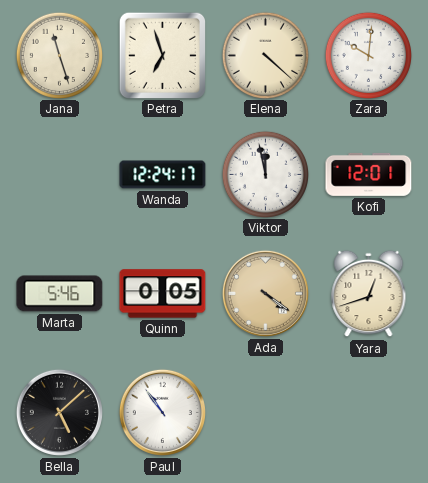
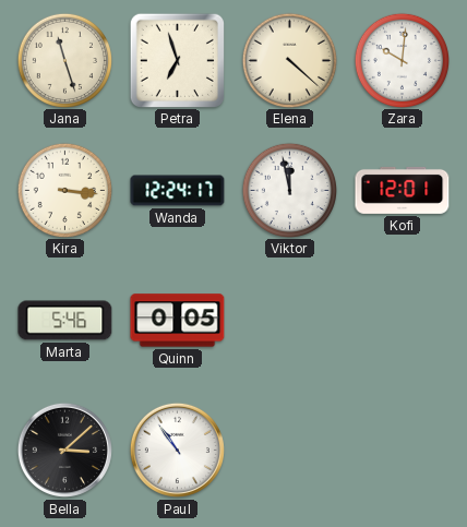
Kira: none -> 3:16
Ada: 4:21 -> none
Yara: 12:42 -> none
Bella: 5:08 -> 3:08
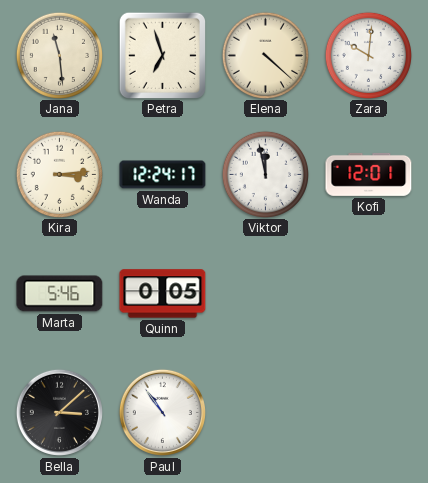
Jana: 11:27 -> 11:29
Kira: 3:16 -> 3:14
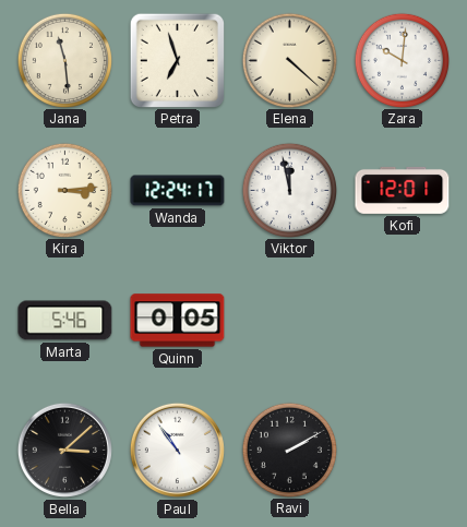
Ravi: none -> 2:10
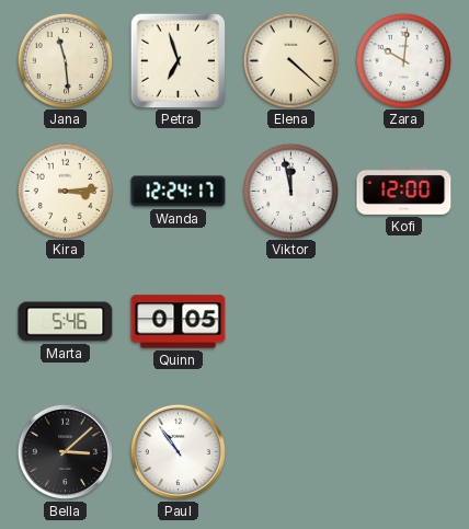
Kofi: 12:01 -> 12:00
Ravi: 2:10 -> none
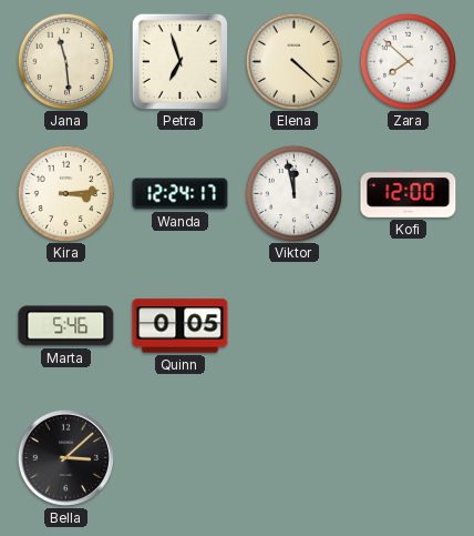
Zara: 10:01 -> 7:52
Paul: 10:54 -> none
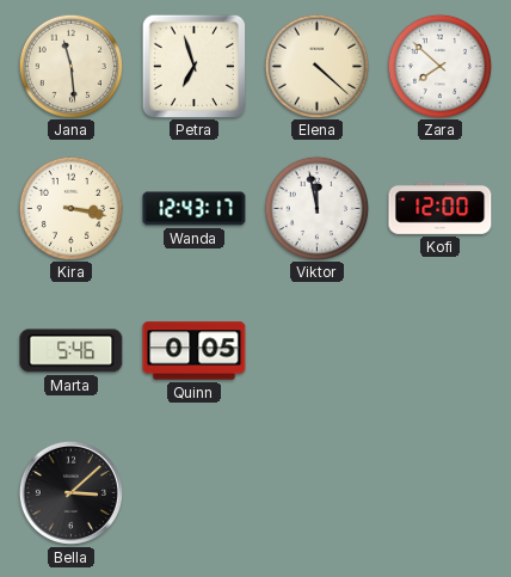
Kira: 3:14 -> 3:17
Wanda: 12:24 -> 12:43
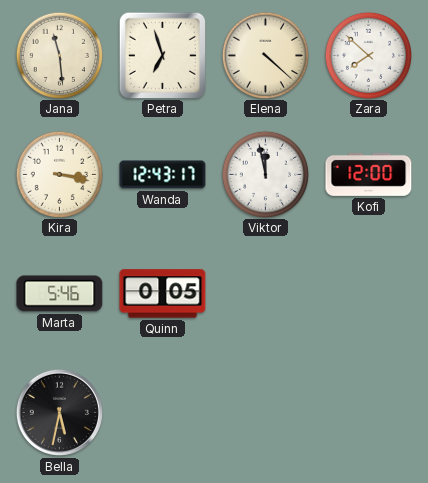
Bella: 3:08 -> 5:32
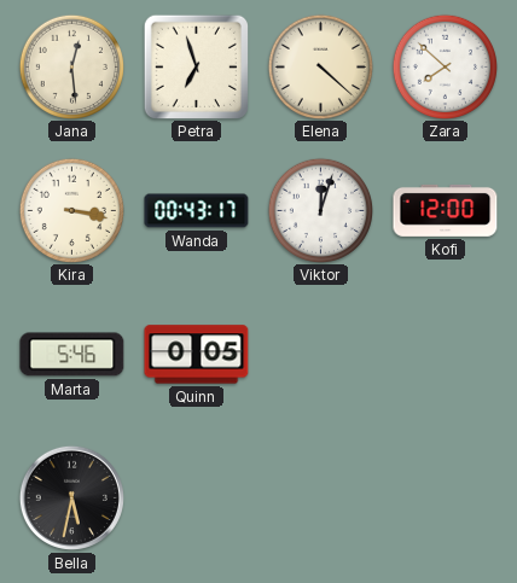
Jana: 11:29 -> 12:29
Wanda: 12:43 -> 00:43
Viktor: 11:58 -> 12:03
